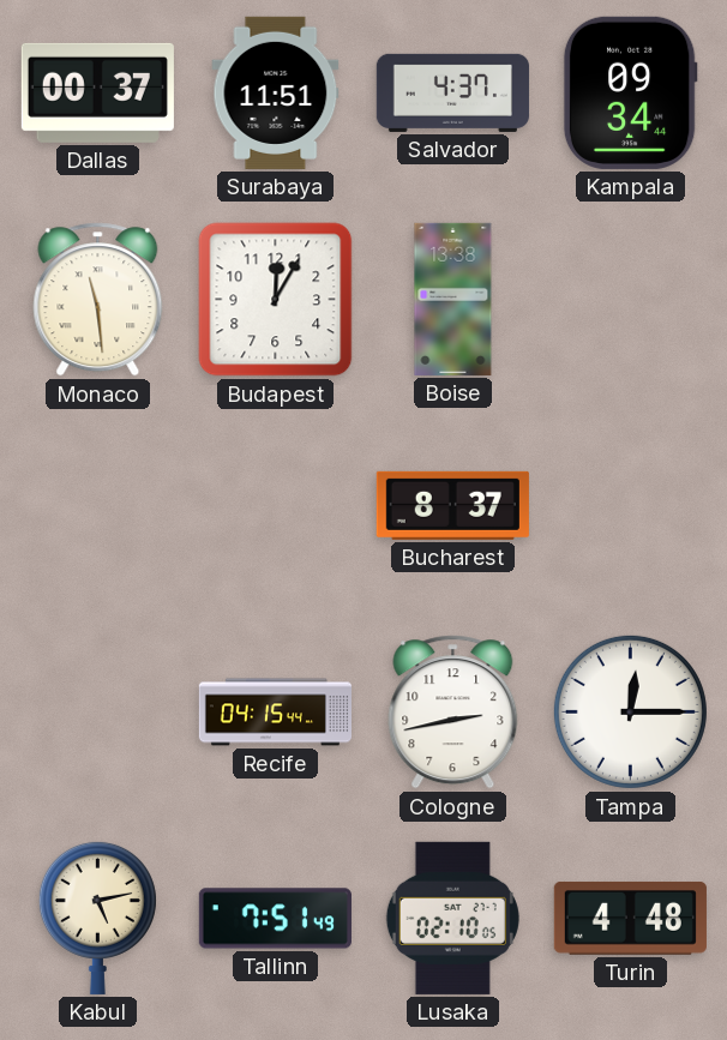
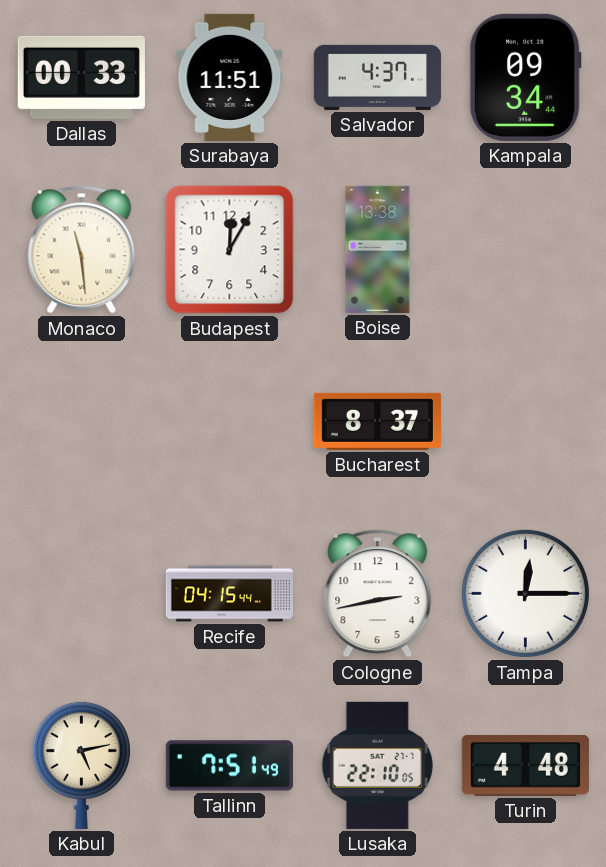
Dallas: 00:37 -> 00:33
Lusaka: 02:10 -> 22:10
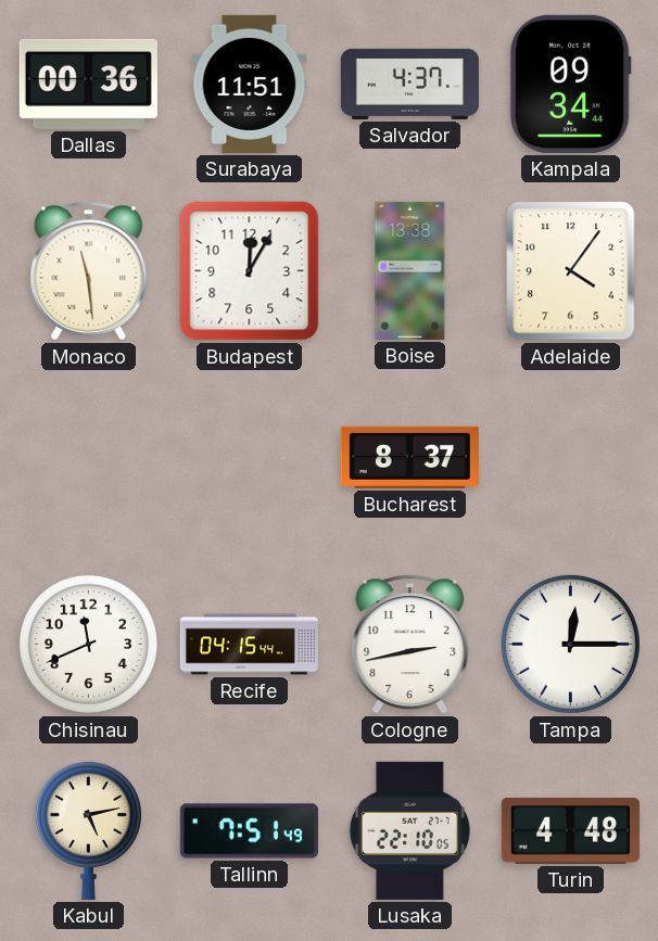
Dallas: 00:33 -> 00:36
Adelaide: none -> 4:06
Chisinau: none -> 11:41
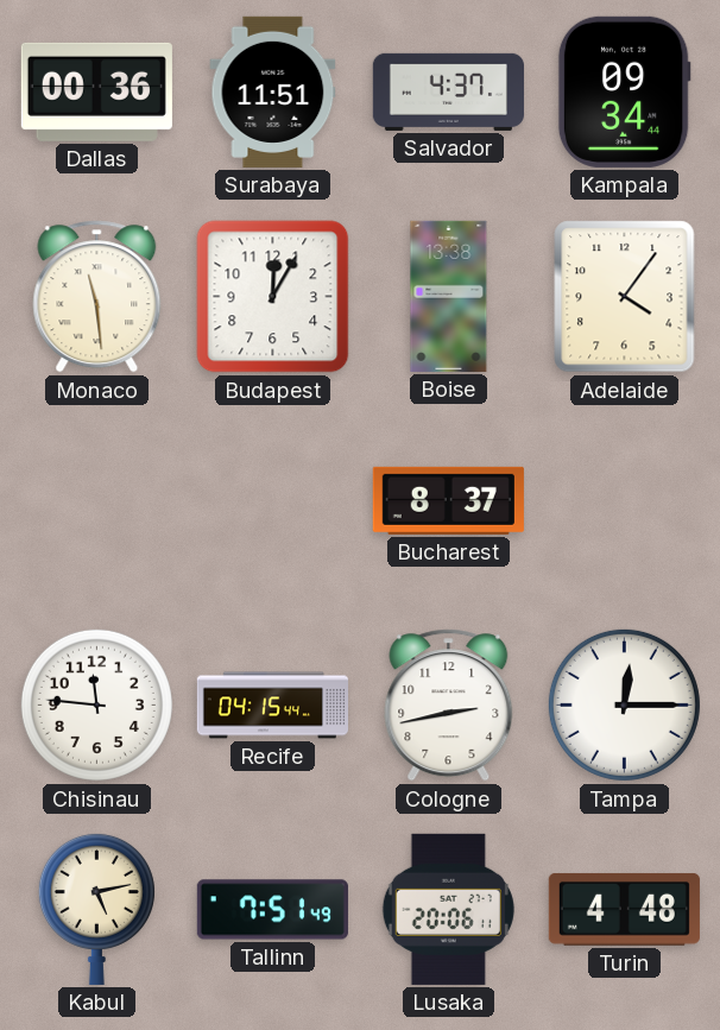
Chisinau: 11:41 -> 11:46
Lusaka: 22:10 -> 20:06
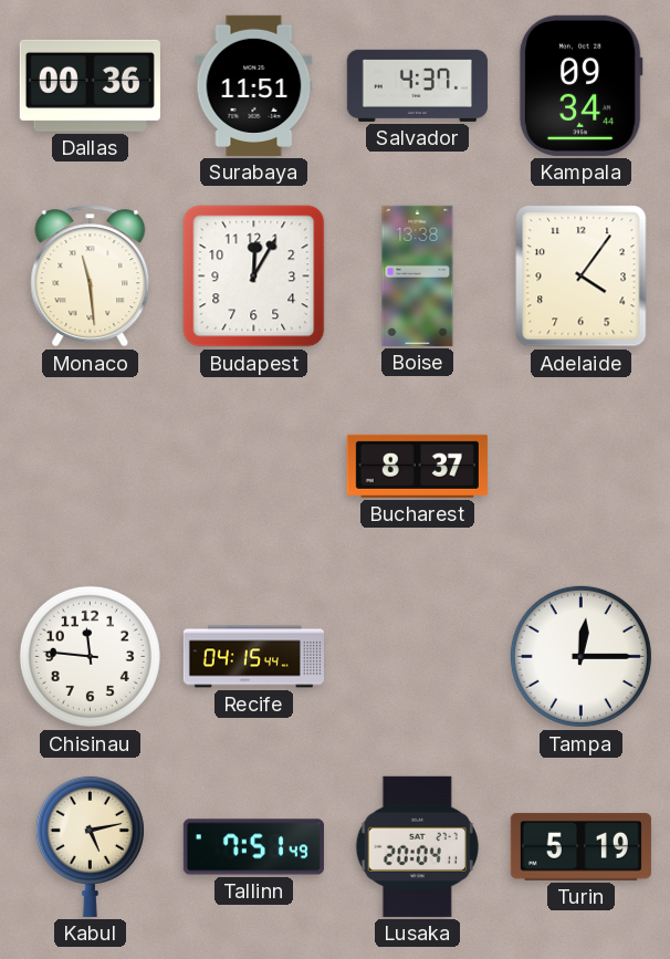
Cologne: 2:43 -> none
Lusaka: 20:06 -> 20:04
Turin: 4:48 -> 5:19
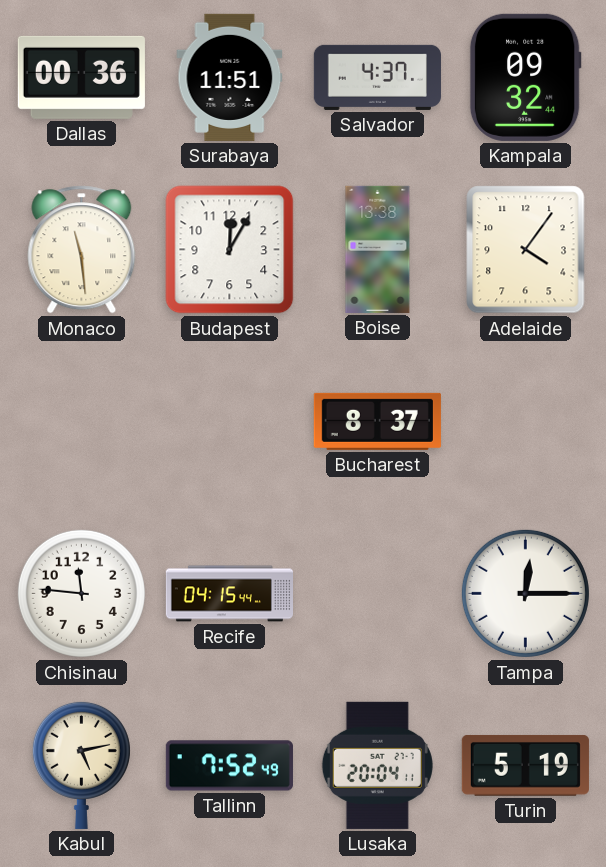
Kampala: 09:34 -> 09:32
Tallinn: 7:51 -> 7:52
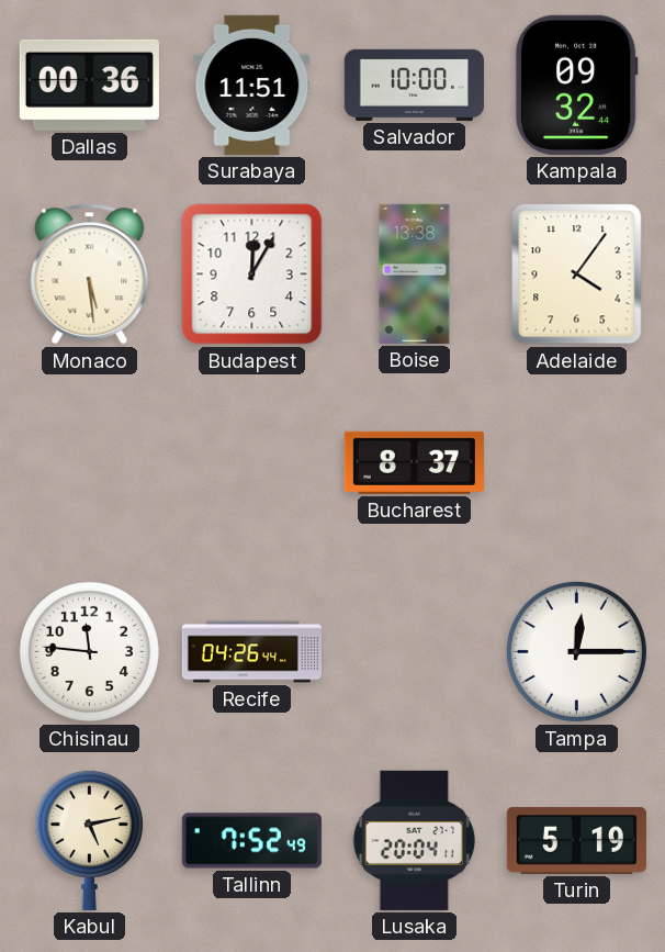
Salvador: 4:37 -> 10:00
Monaco: 11:29 -> 5:29
Recife: 04:15 -> 04:26
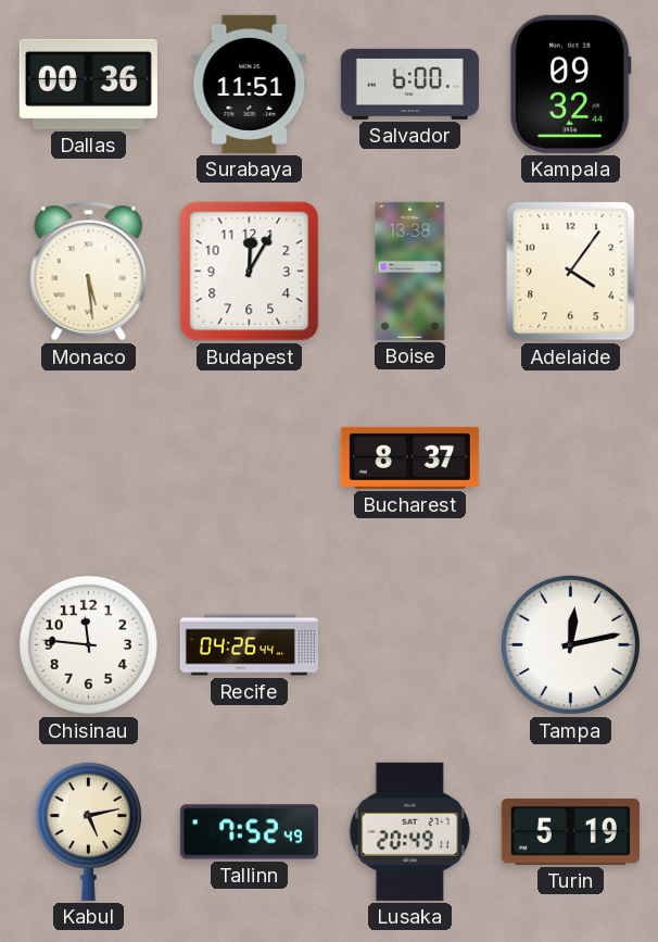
Salvador: 10:00 -> 6:00
Tampa: 12:15 -> 12:13
Lusaka: 20:04 -> 20:49
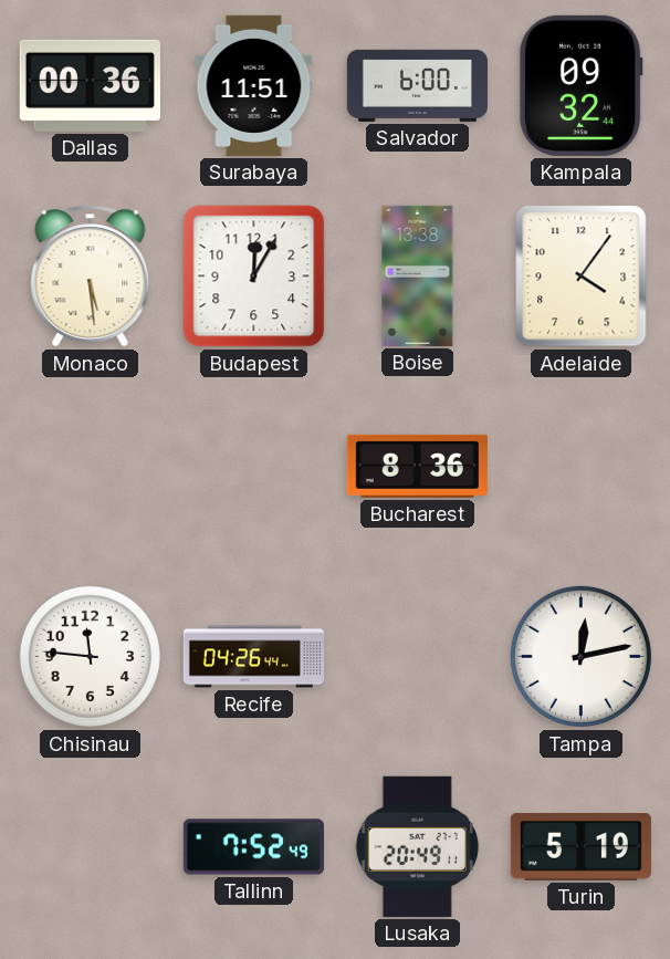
Bucharest: 8:37 -> 8:36
Kabul: 5:13 -> none
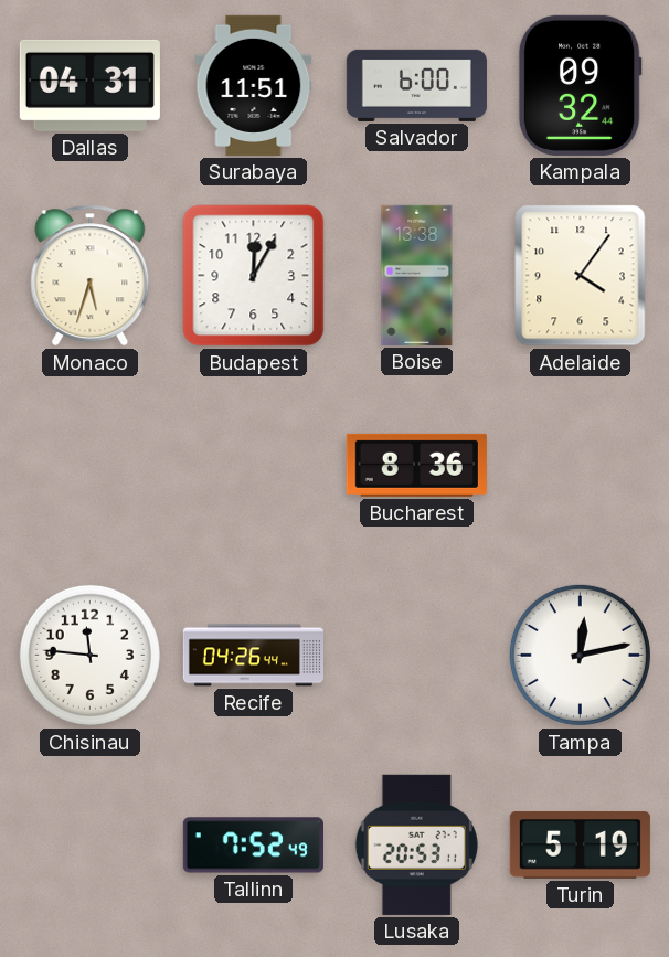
Dallas: 00:36 -> 04:31
Monaco: 5:29 -> 5:33
Lusaka: 20:49 -> 20:53
